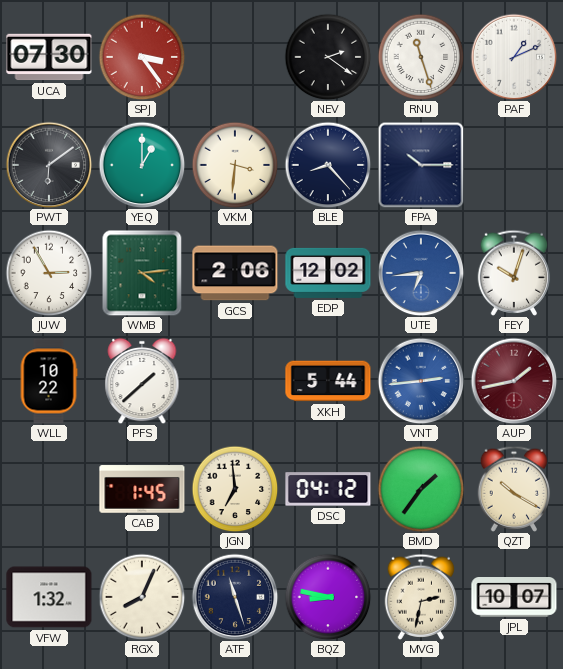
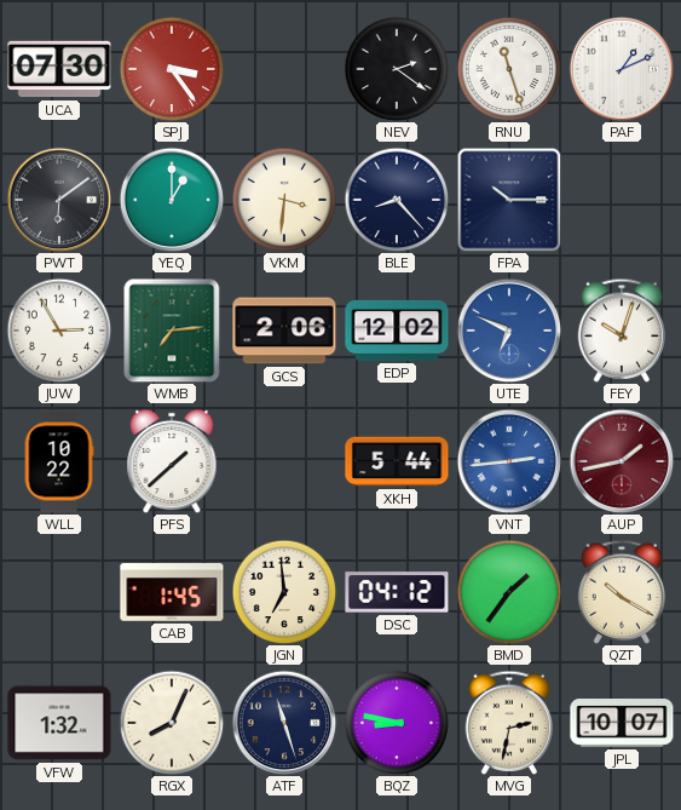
WMB: 4:14 -> 7:14
UTE: 6:44 -> 6:49
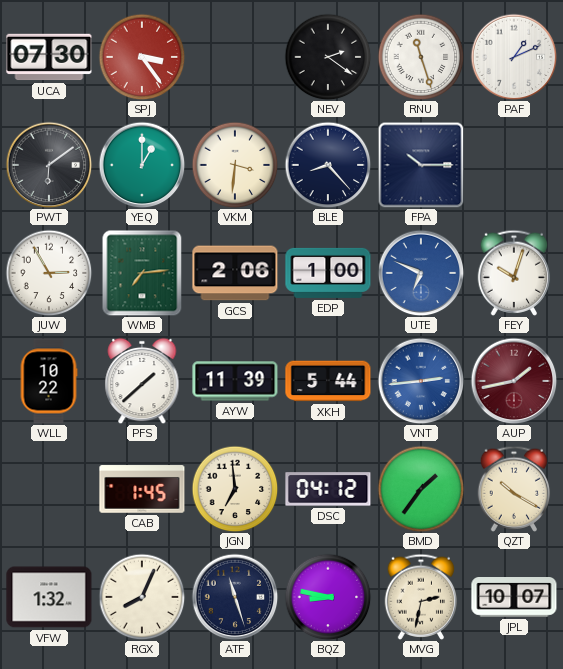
EDP: 12:02 -> 1:00
AYW: none -> 11:39
